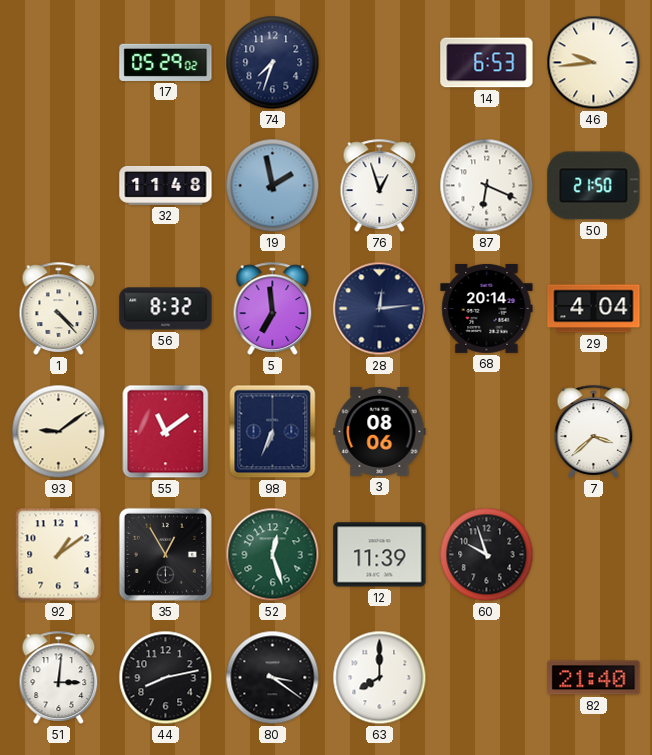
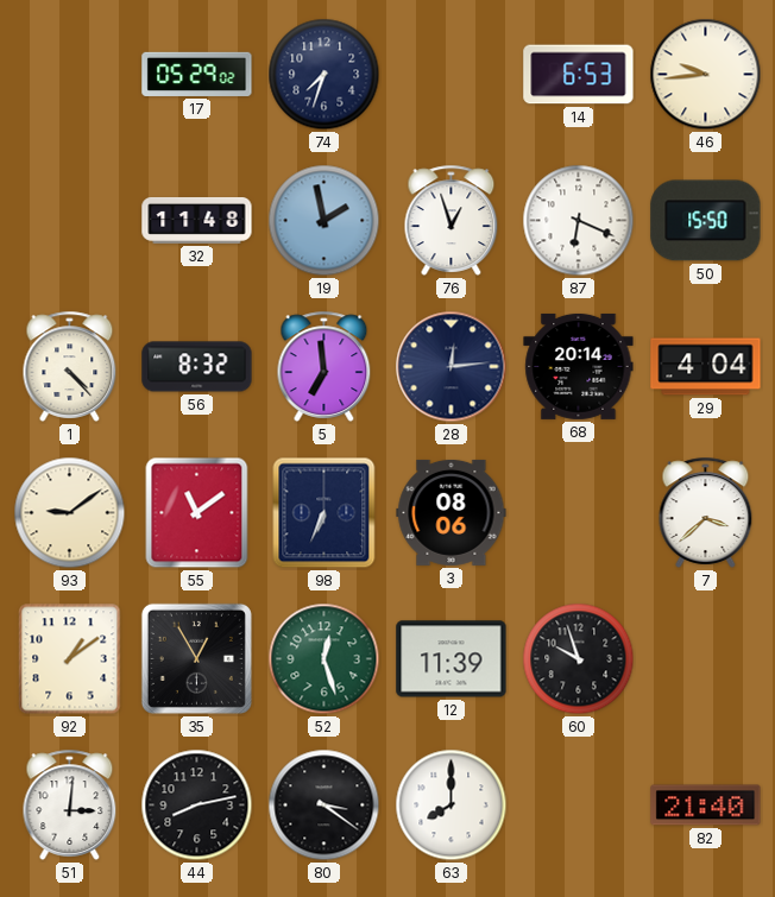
50: 21:50 -> 15:50
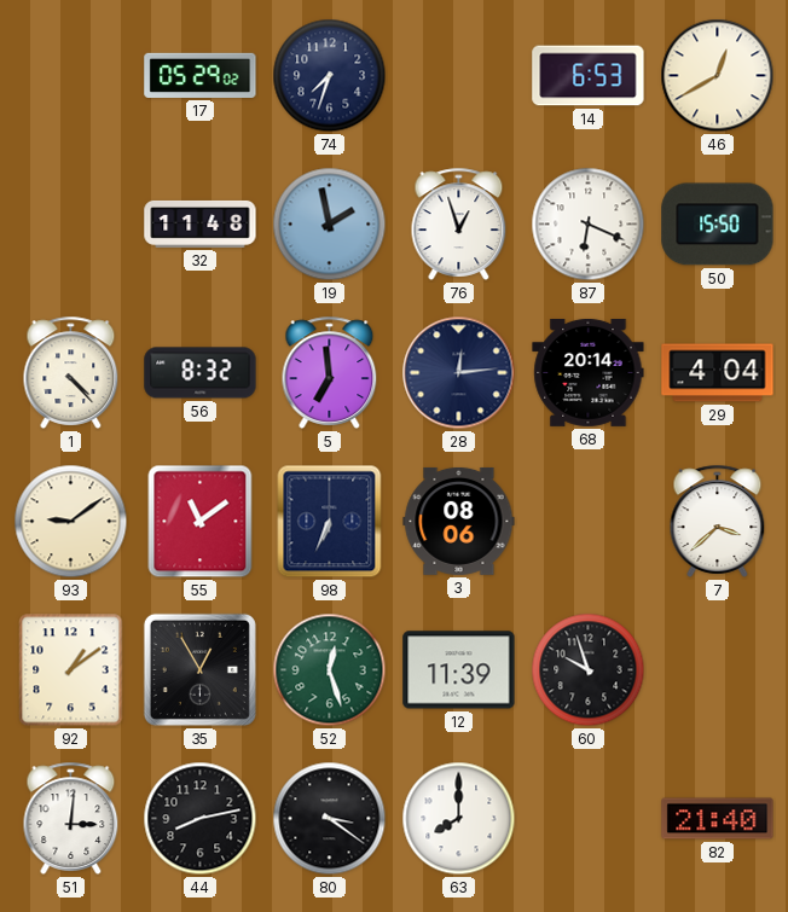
46: 9:44 -> 12:40
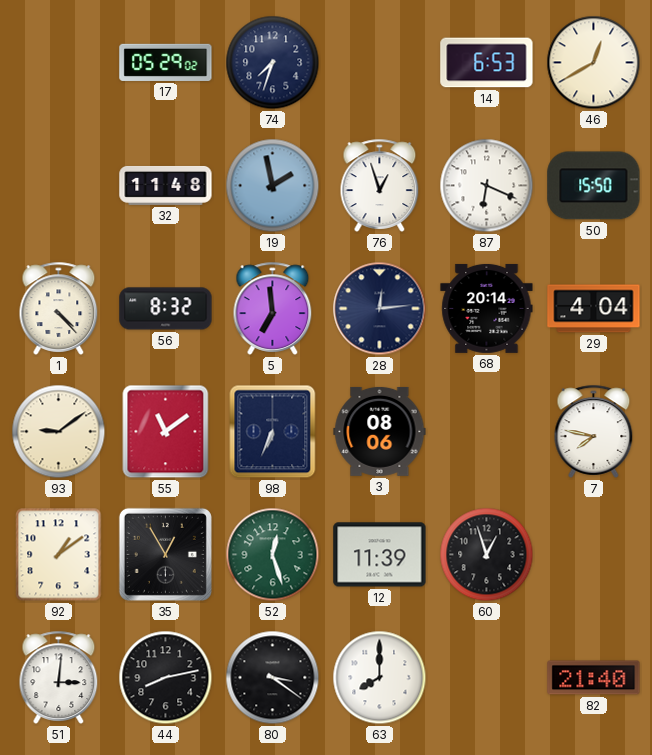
7: 3:38 -> 7:47
60: 9:57 -> 12:57
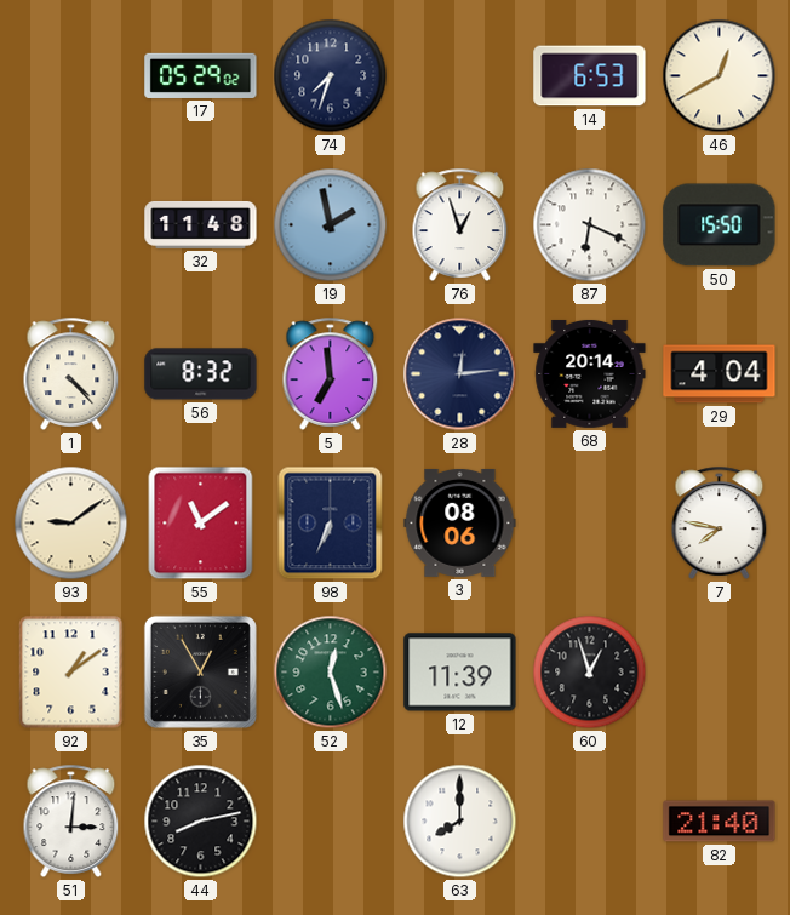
80: 3:21 -> none
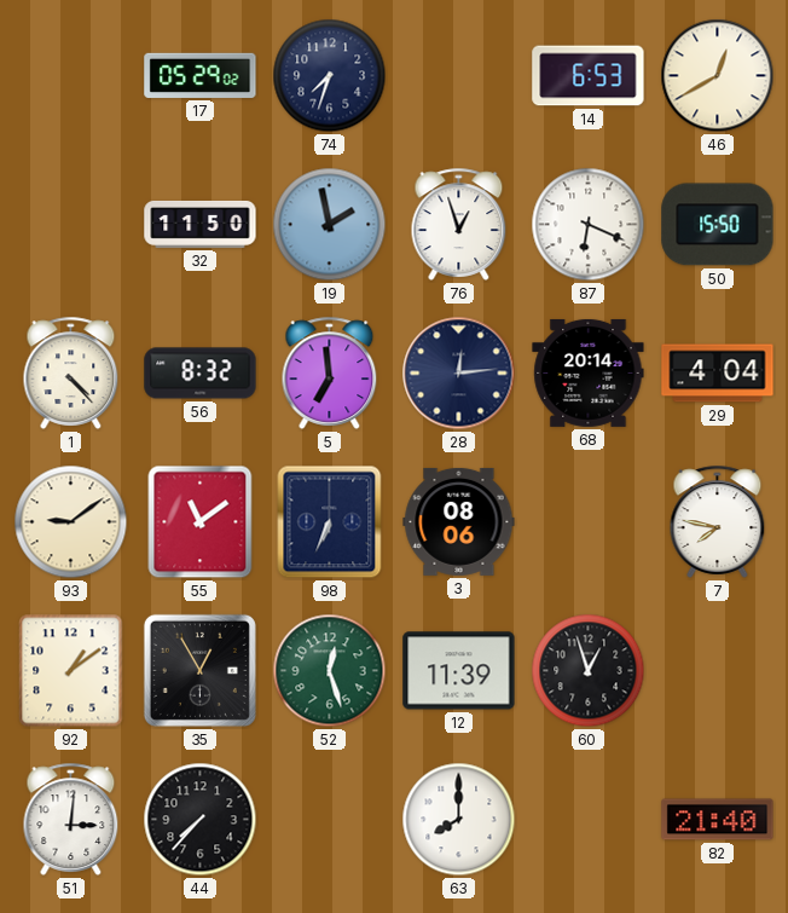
32: 11:48 -> 11:50
44: 8:13 -> 7:37
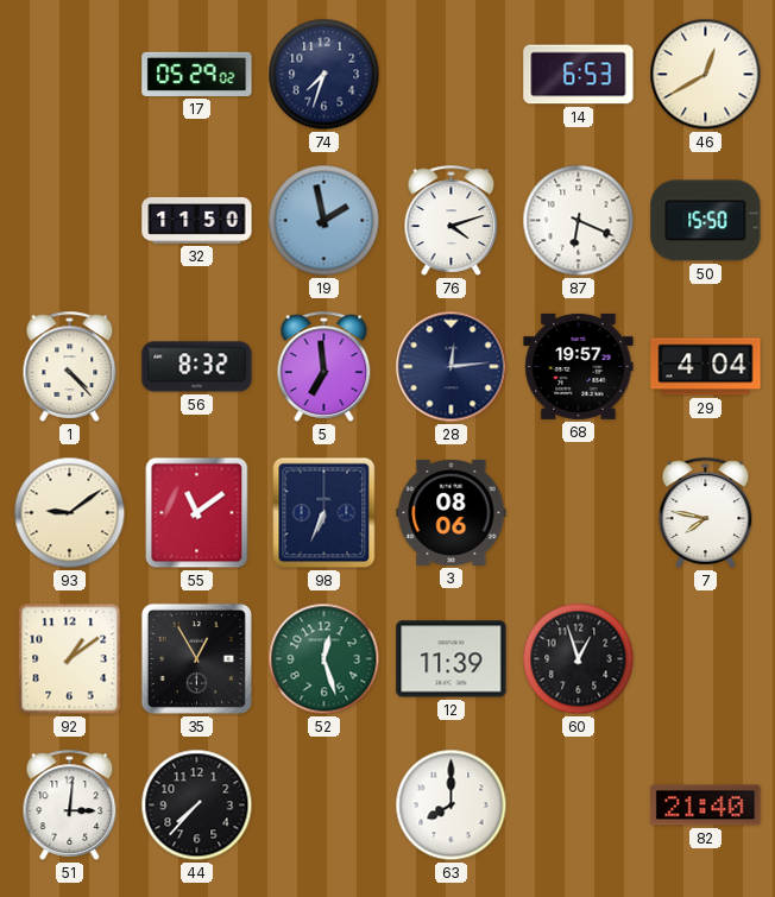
76: 12:57 -> 4:12
68: 20:14 -> 19:57
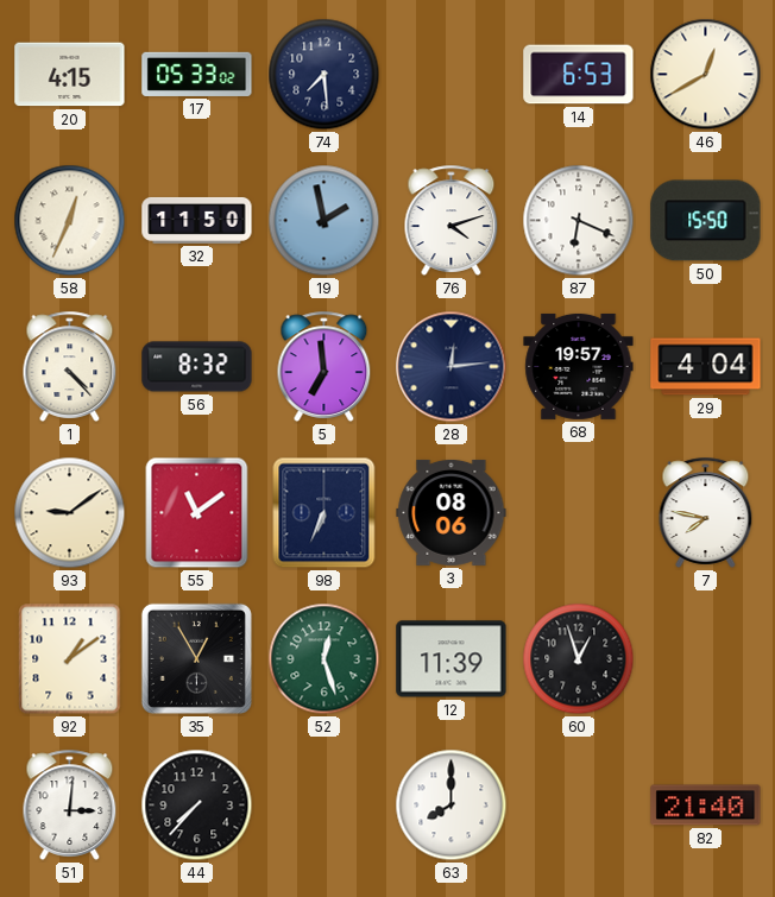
20: none -> 4:15
17: 05:29 -> 05:33
74: 7:33 -> 7:29
58: none -> 12:34
